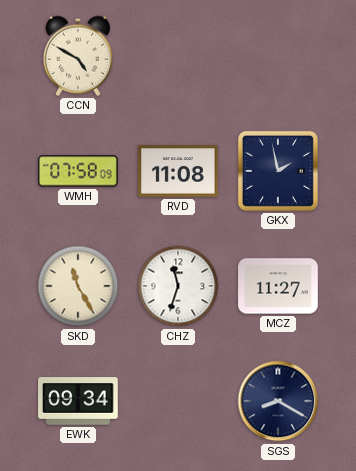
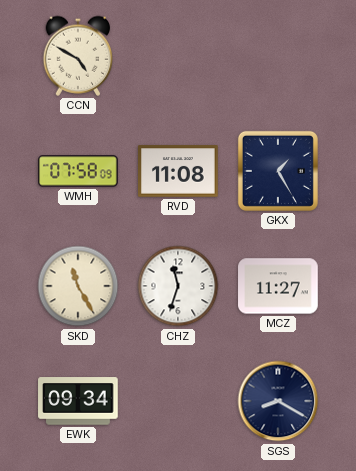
GKX: 1:58 -> 1:25
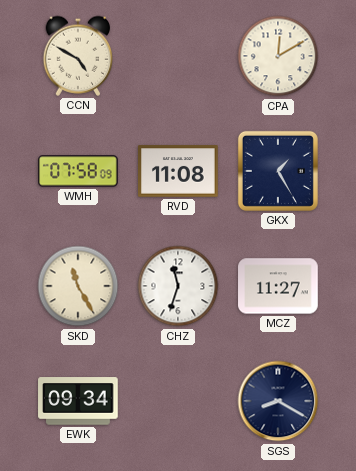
CPA: none -> 12:10
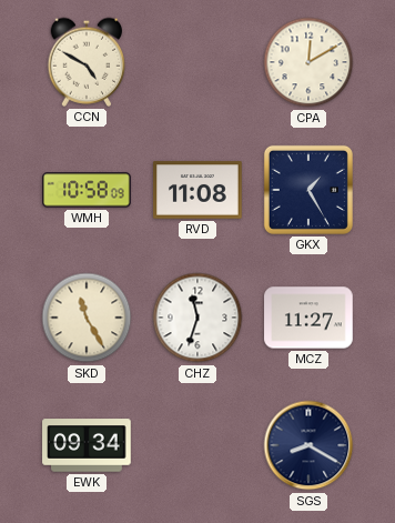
WMH: 07:58 -> 10:58
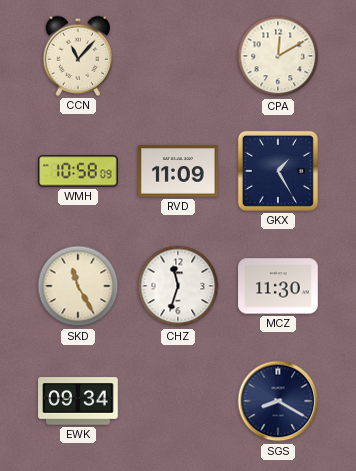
CCN: 4:50 -> 11:07
RVD: 11:08 -> 11:09
MCZ: 11:27 -> 11:30
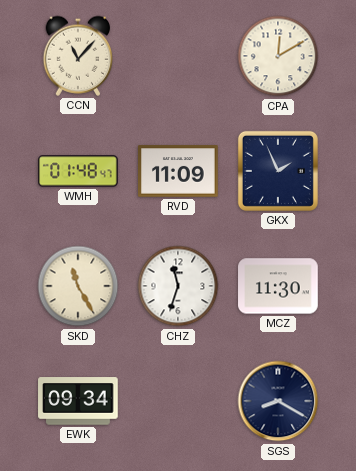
WMH: 10:58 -> 01:48
GKX: 1:25 -> 1:56
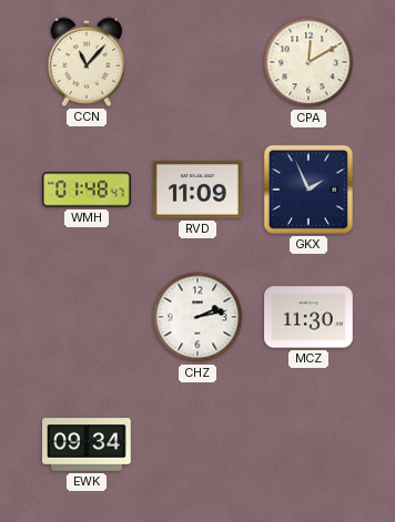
SKD: 11:25 -> none
CHZ: 11:33 -> 2:13
SGS: 8:20 -> none
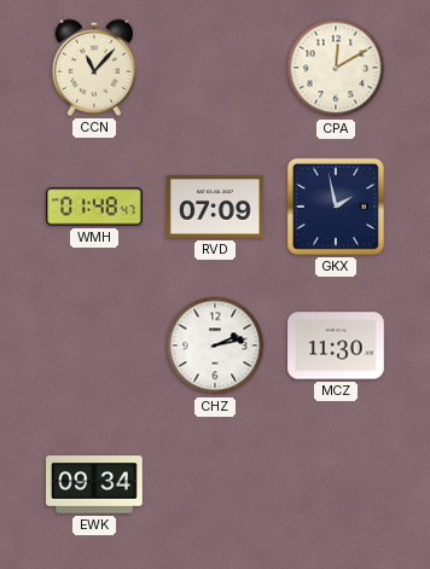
RVD: 11:09 -> 07:09
GKX: 1:56 -> 1:58
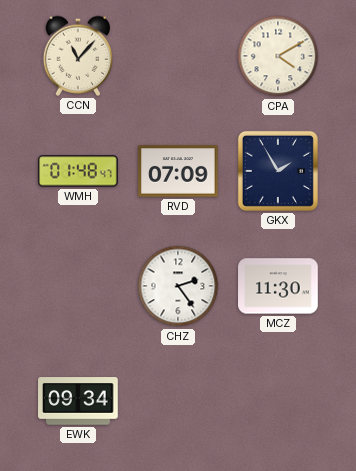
CPA: 12:10 -> 4:10
GKX: 1:58 -> 1:55
CHZ: 2:13 -> 2:24
